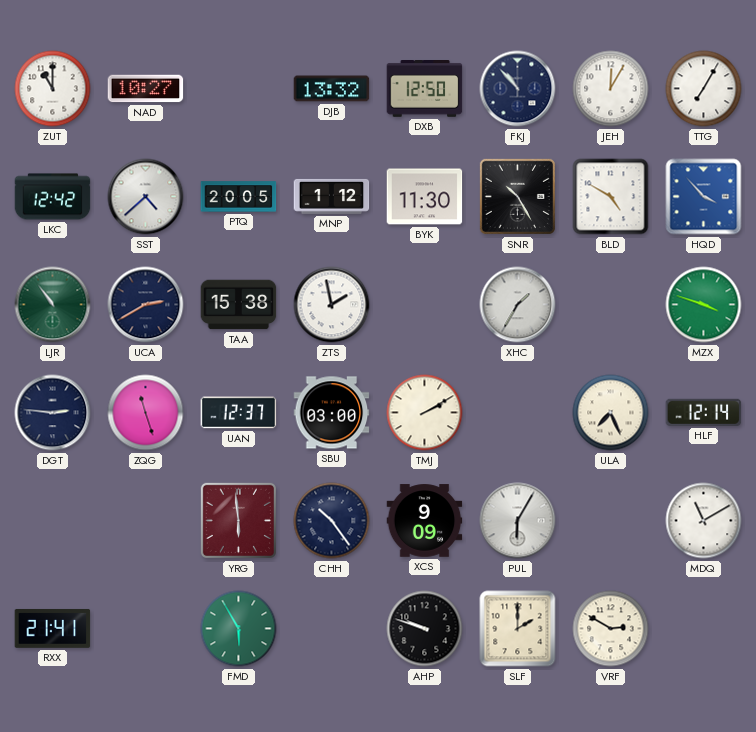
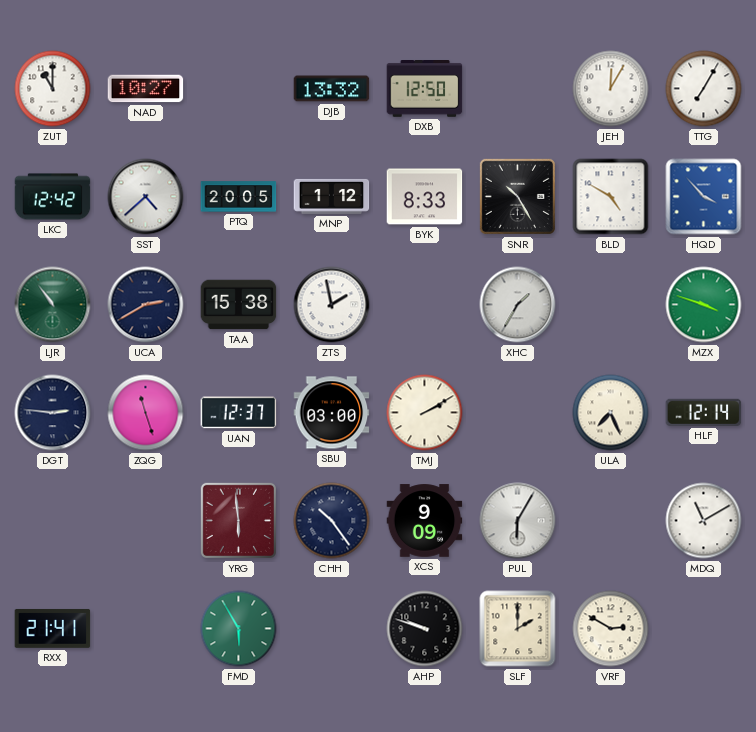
FKJ: 10:53 -> none
BYK: 11:30 -> 8:33
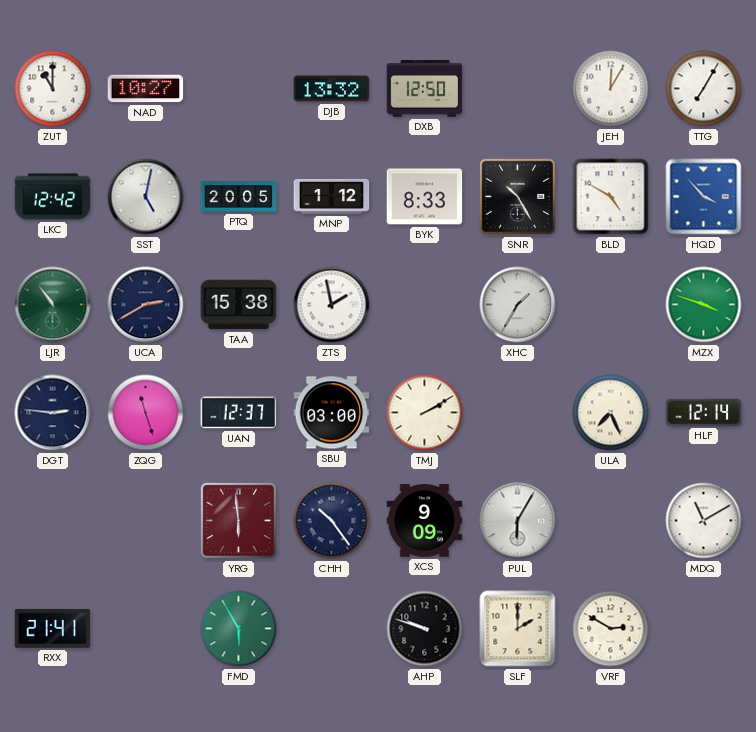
SST: 4:38 -> 5:02
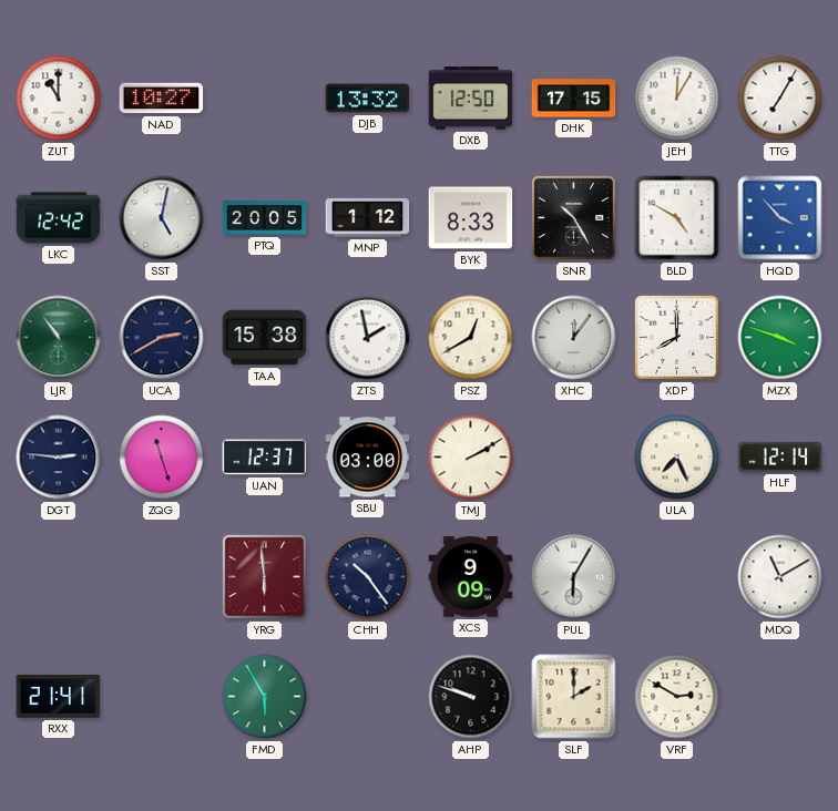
DHK: none -> 17:15
PSZ: none -> 12:40
XHC: 1:35 -> 12:06
XDP: none -> 8:00
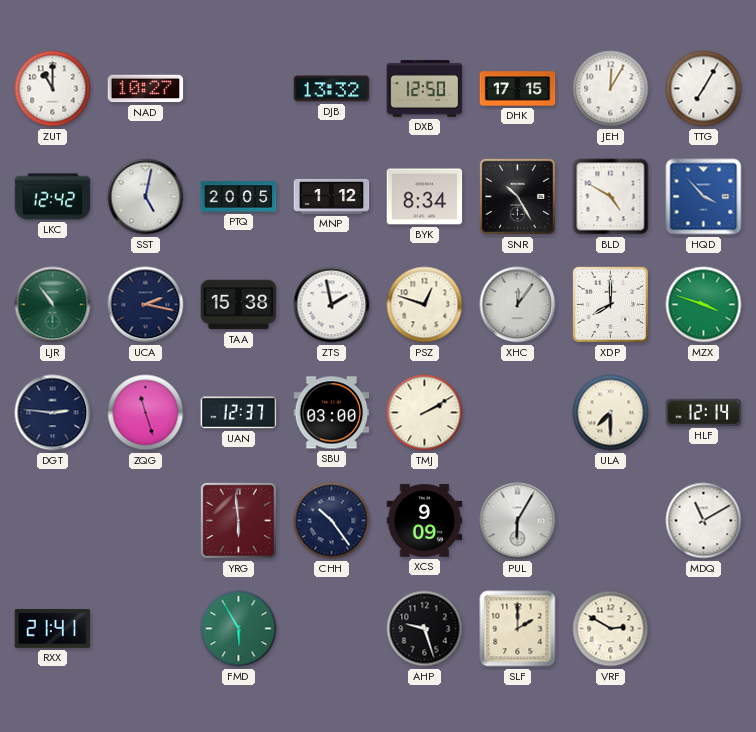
BYK: 8:33 -> 8:34
UCA: 2:40 -> 2:17
PSZ: 12:40 -> 12:48
ULA: 7:26 -> 7:30
AHP: 9:48 -> 9:27
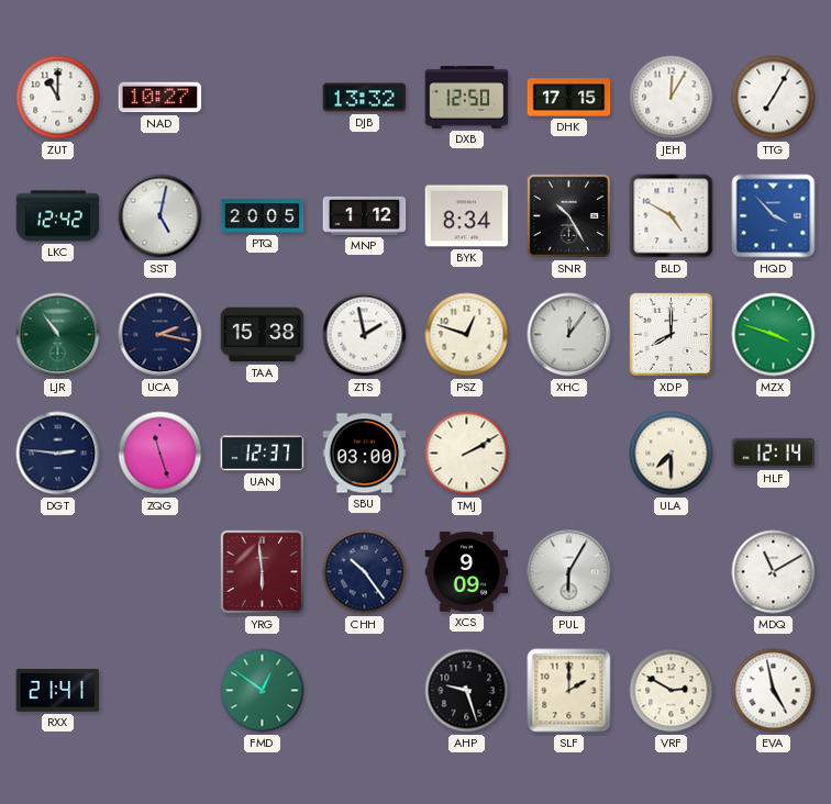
FMD: 5:55 -> 12:51
EVA: none -> 4:58
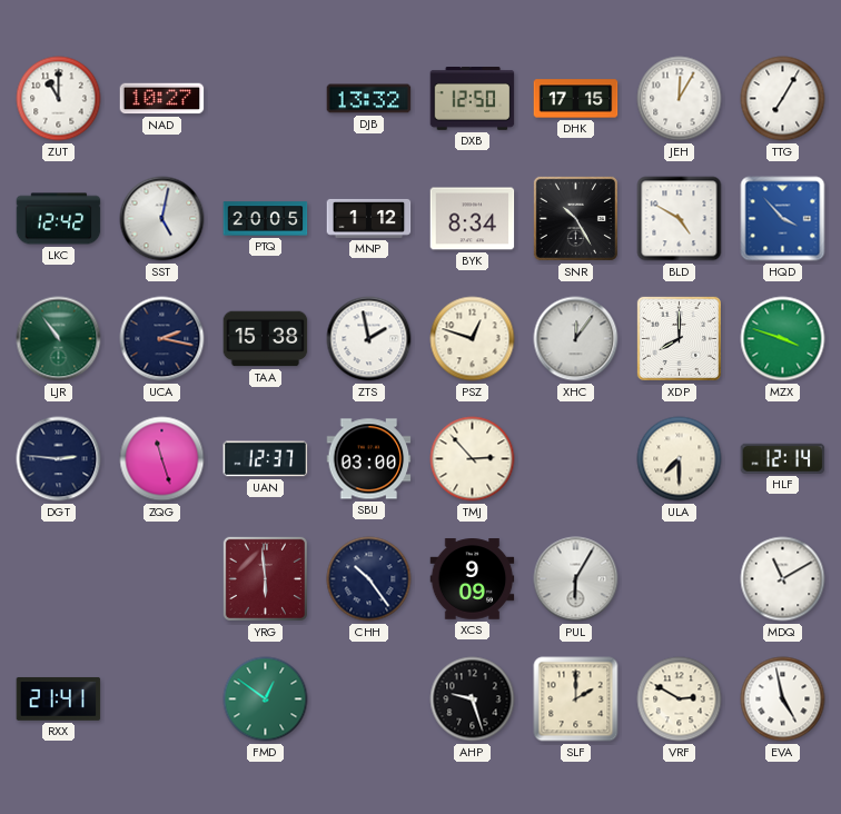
TMJ: 2:10 -> 2:53
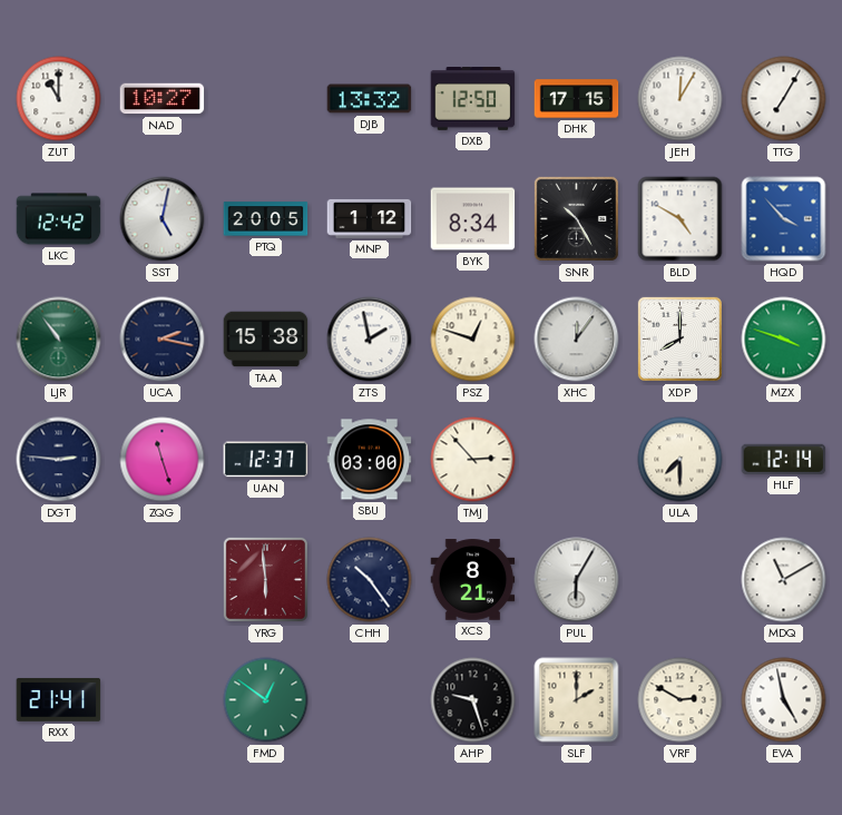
XCS: 9:09 -> 8:21
